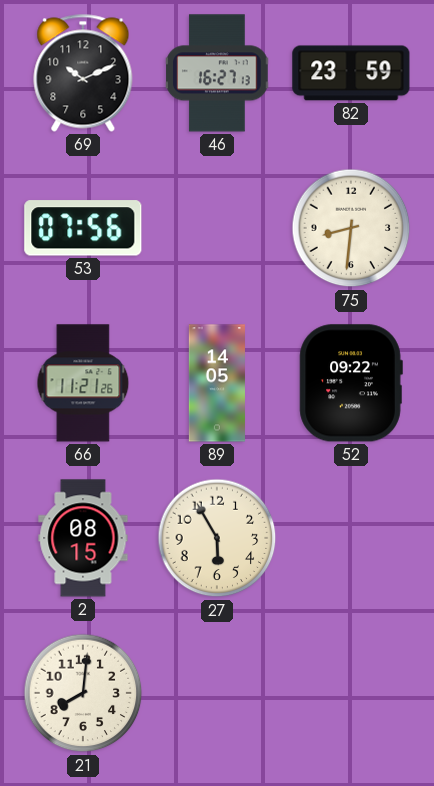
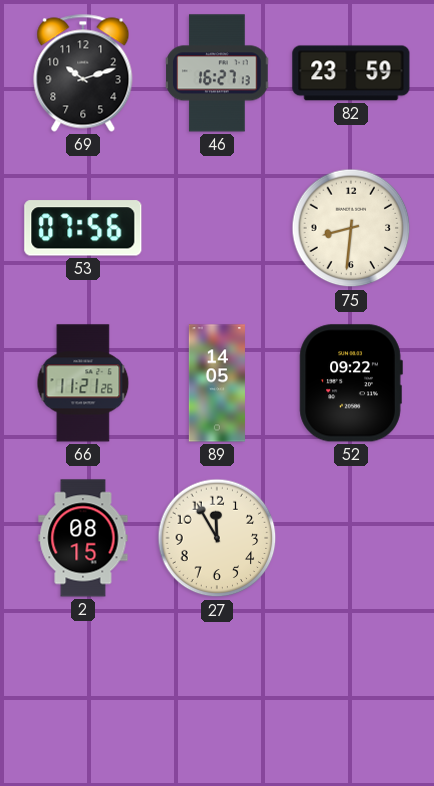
69: 10:11 -> 10:12
27: 5:55 -> 11:55
21: 8:01 -> none
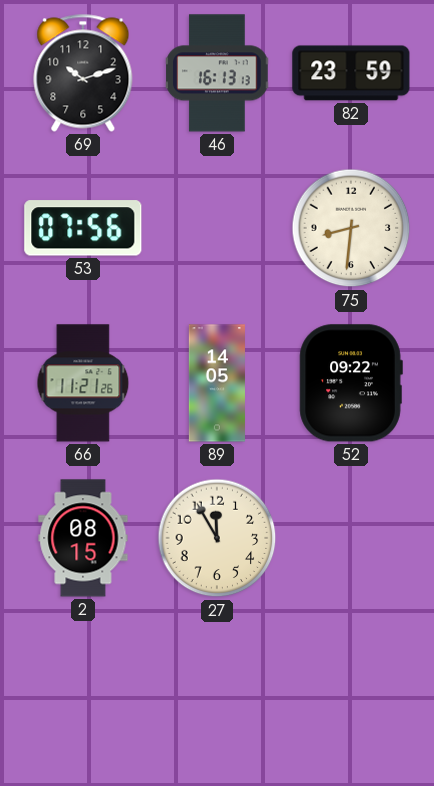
46: 16:27 -> 16:13
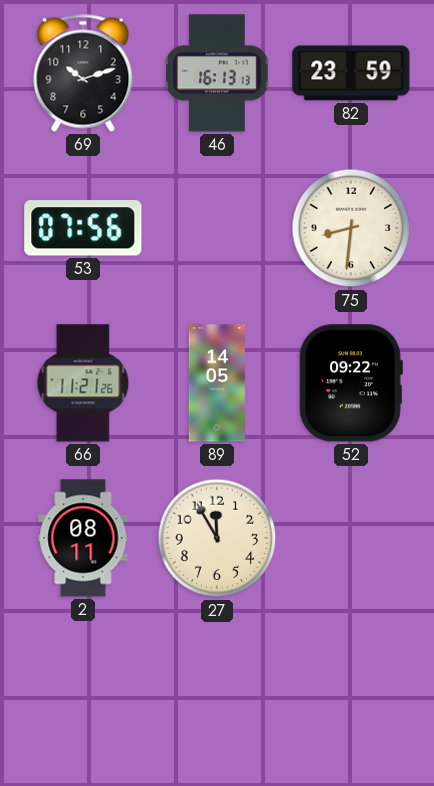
2: 08:15 -> 08:11
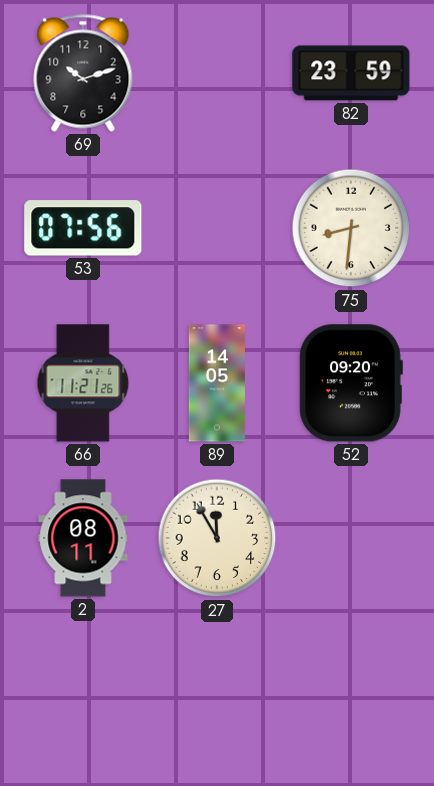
46: 16:13 -> none
52: 09:22 -> 09:20
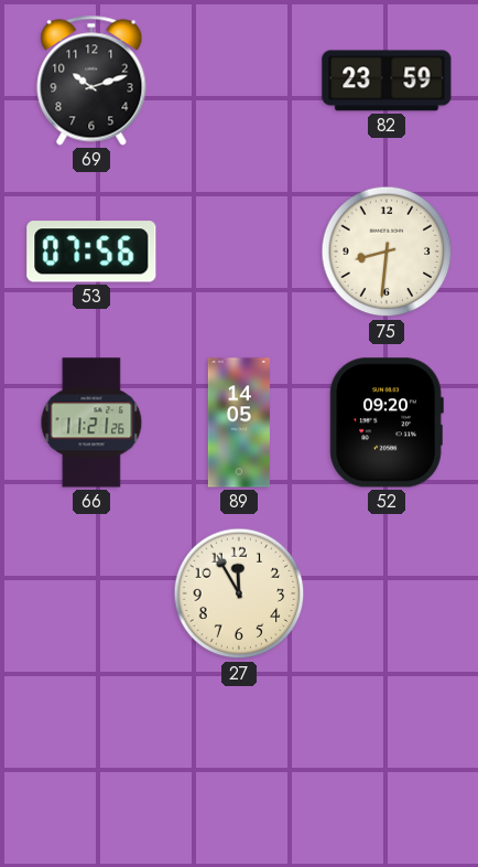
2: 08:11 -> none
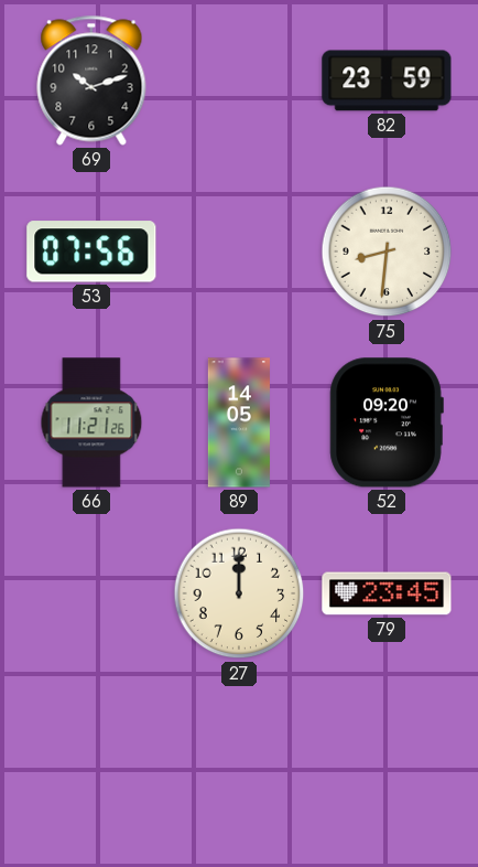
27: 11:55 -> 12:00
79: none -> 23:45
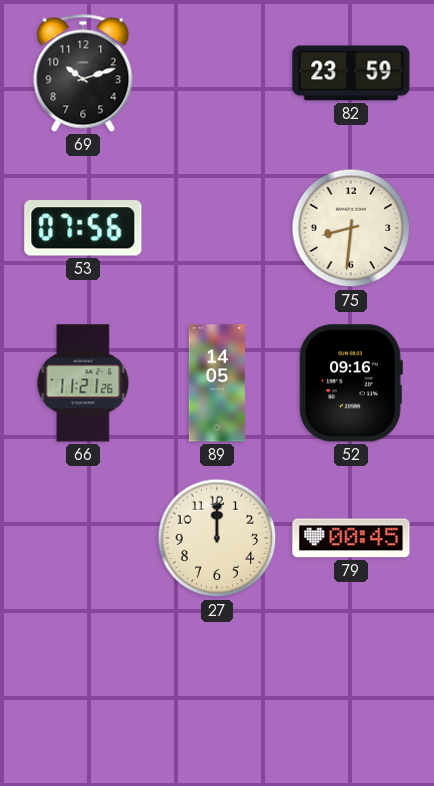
52: 09:20 -> 09:16
79: 23:45 -> 00:45
